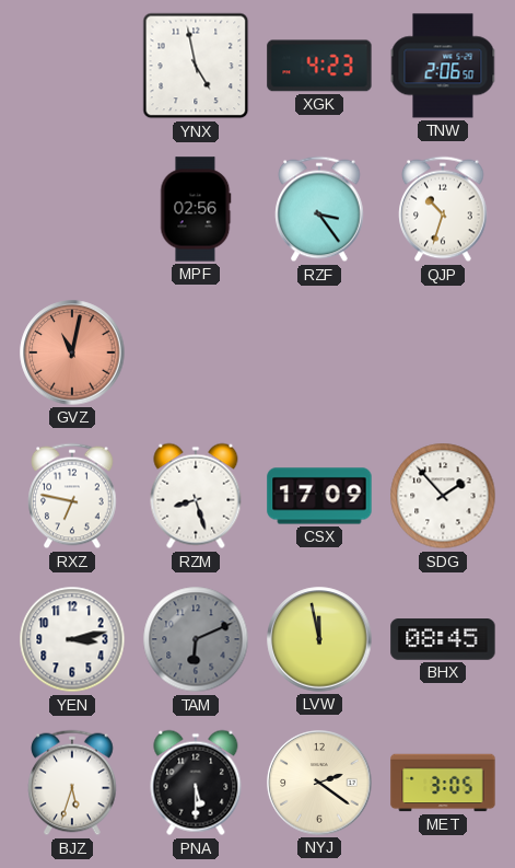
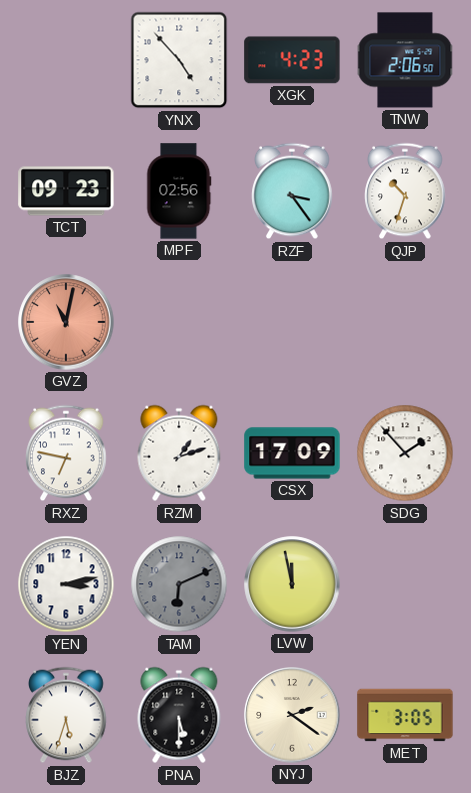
YNX: 4:58 -> 4:53
TCT: none -> 09:23
RZM: 8:27 -> 1:12
BHX: 08:45 -> none
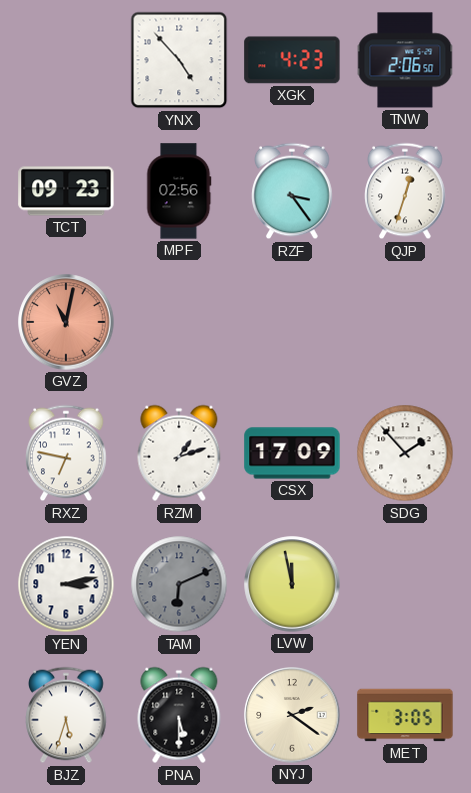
QJP: 10:33 -> 12:33
